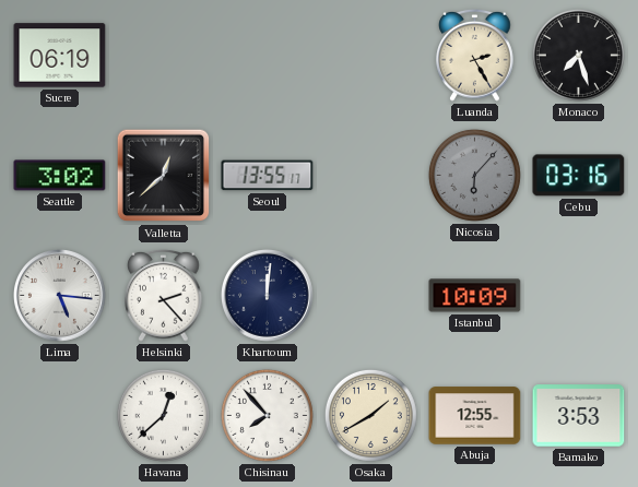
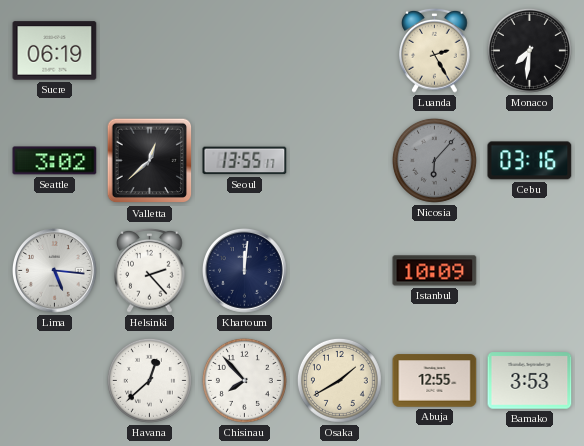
Monaco: 7:27 -> 7:31
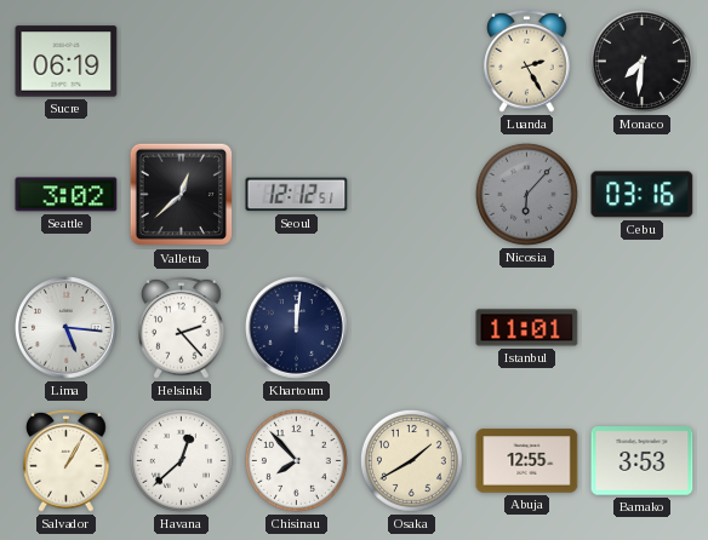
Seoul: 13:55 -> 12:12
Istanbul: 10:09 -> 11:01
Salvador: none -> 1:05
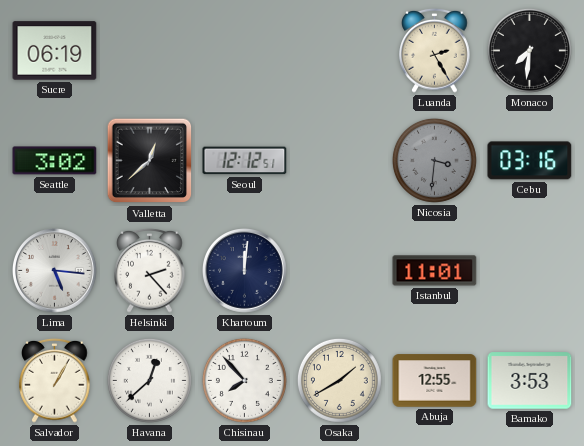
Nicosia: 6:07 -> 3:31
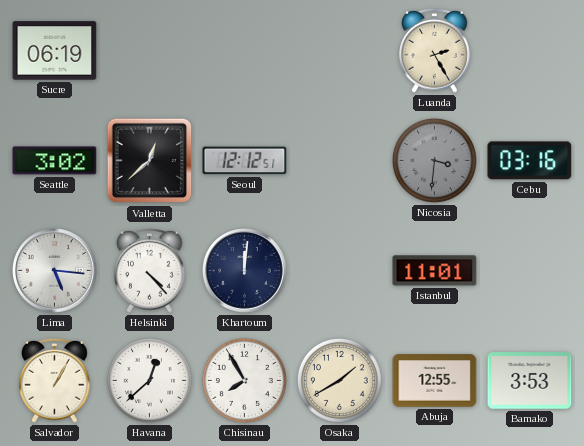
Monaco: 7:31 -> none
Helsinki: 2:23 -> 4:23
Chisinau: 7:53 -> 7:55
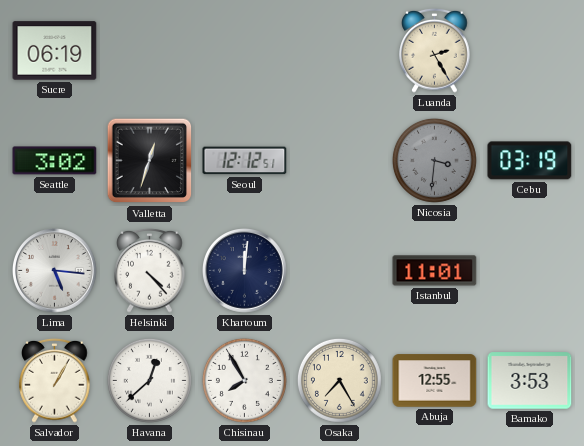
Valletta: 12:38 -> 12:33
Cebu: 03:16 -> 03:19
Osaka: 1:40 -> 7:25
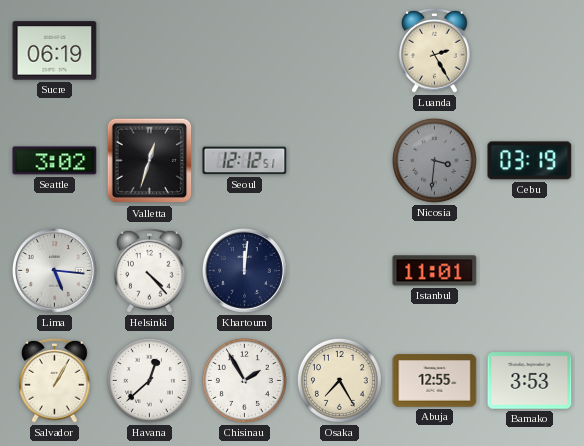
Chisinau: 7:55 -> 1:55
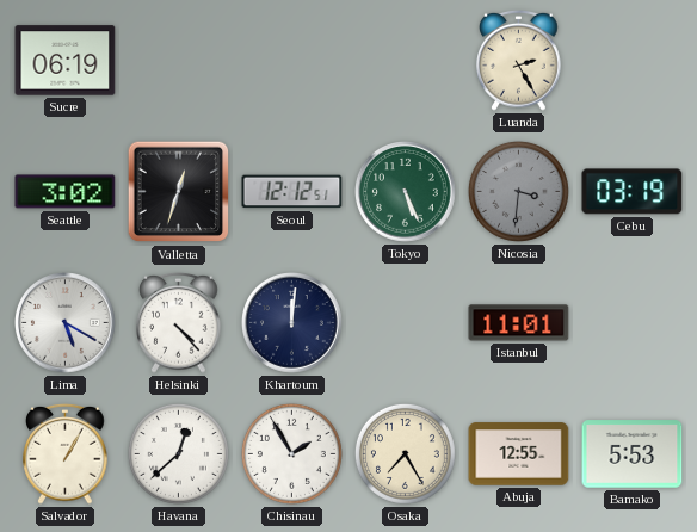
Tokyo: none -> 5:26
Lima: 5:16 -> 5:20
Bamako: 3:53 -> 5:53
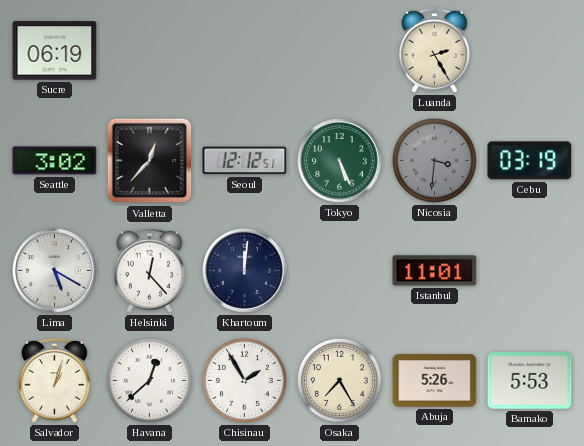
Valletta: 12:33 -> 12:37
Helsinki: 4:23 -> 12:23
Salvador: 1:05 -> 1:03
Abuja: 12:55 -> 5:26
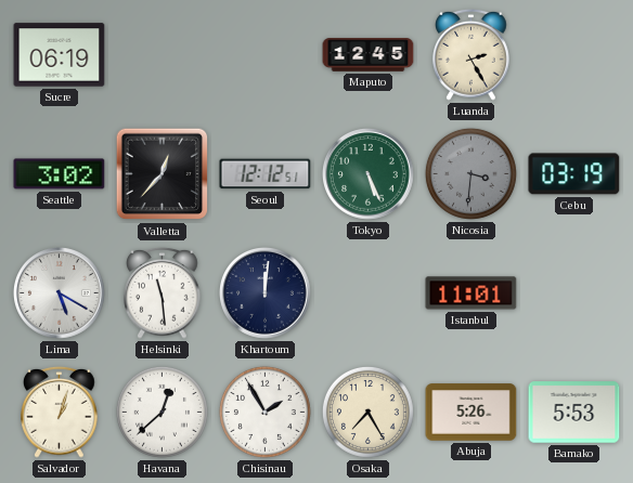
Maputo: none -> 12:45
Helsinki: 12:23 -> 11:29
